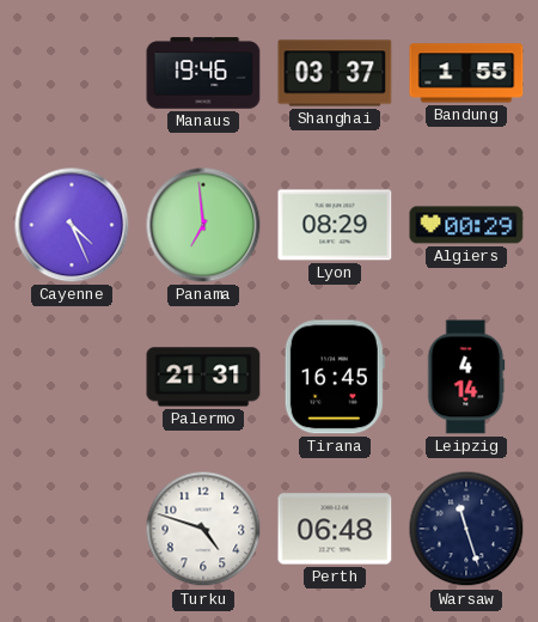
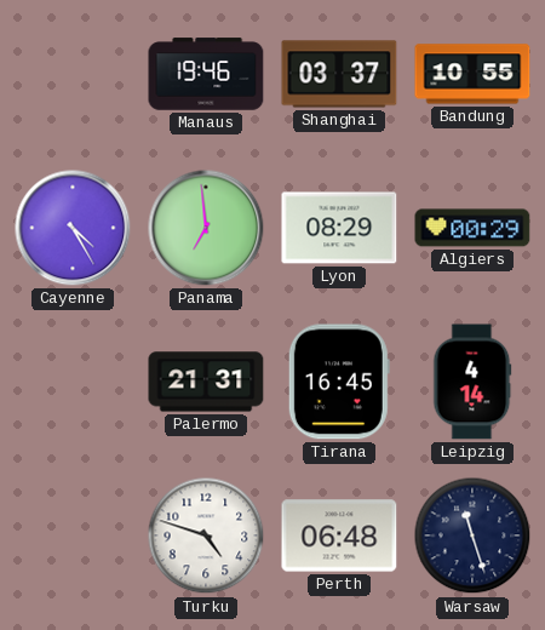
Bandung: 1:55 -> 10:55
Cayenne: 4:26 -> 4:25
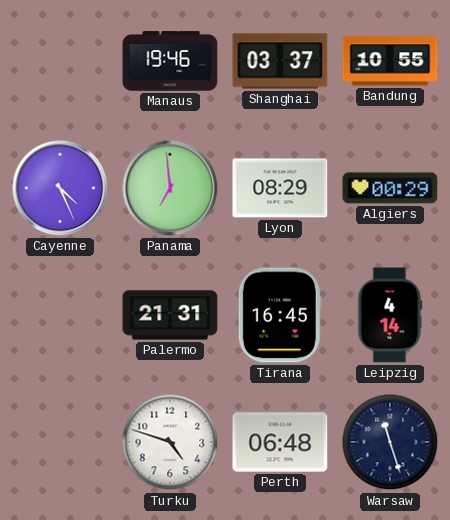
Cayenne: 4:25 -> 4:26
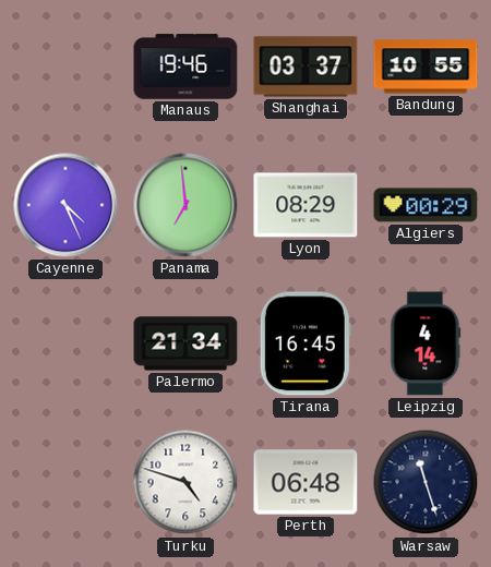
Palermo: 21:31 -> 21:34
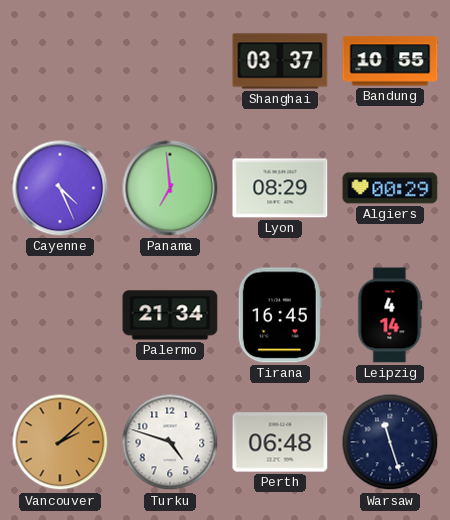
Manaus: 19:46 -> none
Vancouver: none -> 2:08
